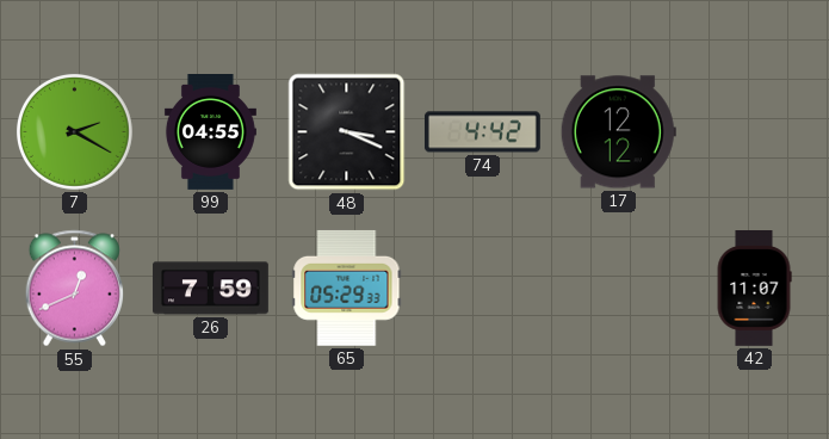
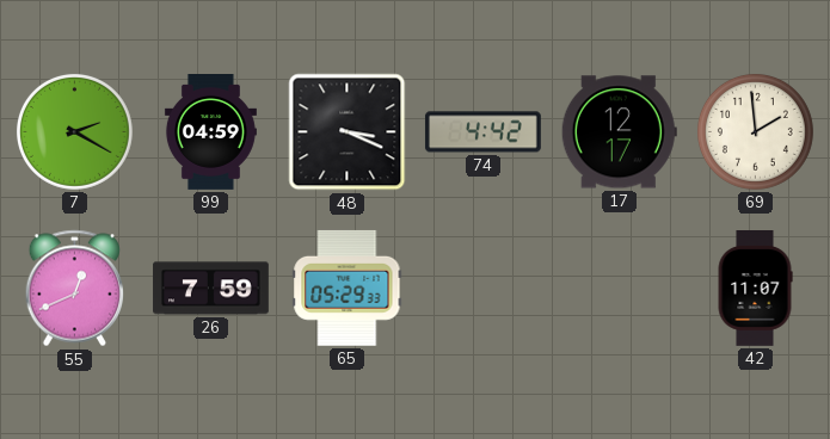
99: 04:55 -> 04:59
17: 12:12 -> 12:17
69: none -> 1:59
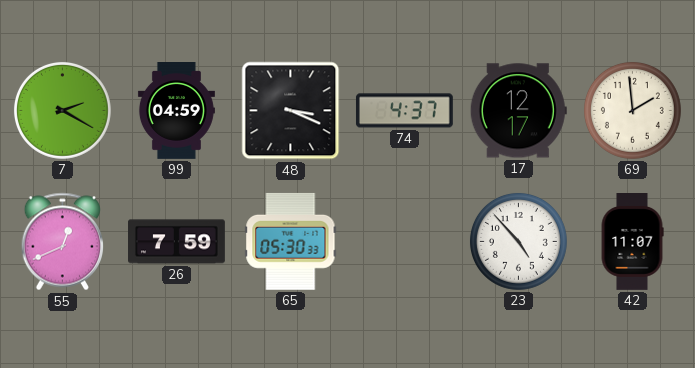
74: 4:42 -> 4:37
65: 05:29 -> 05:30
23: none -> 4:53
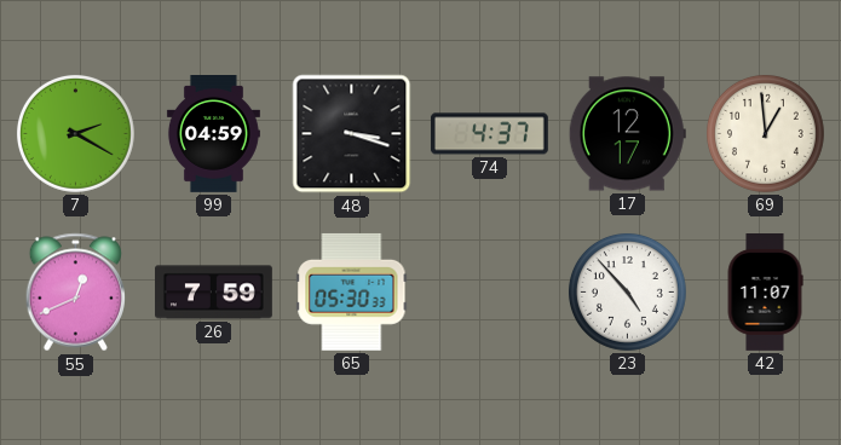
48: 3:19 -> 3:18
69: 1:59 -> 12:59
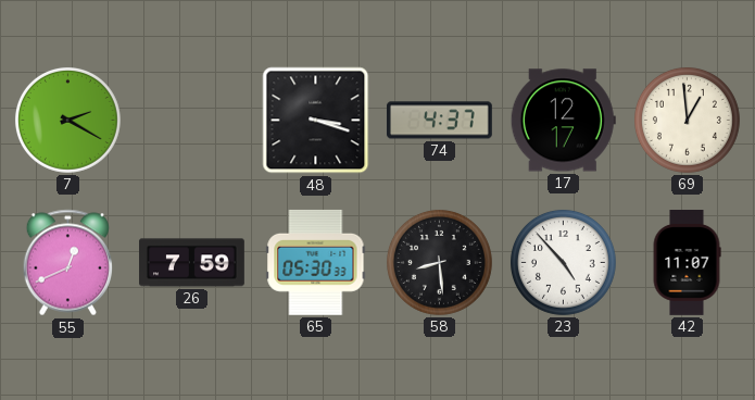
99: 04:59 -> none
58: none -> 8:29
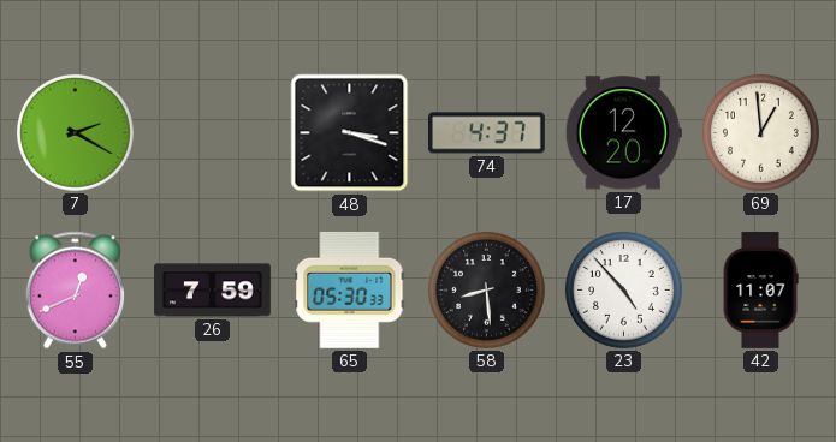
17: 12:17 -> 12:20
